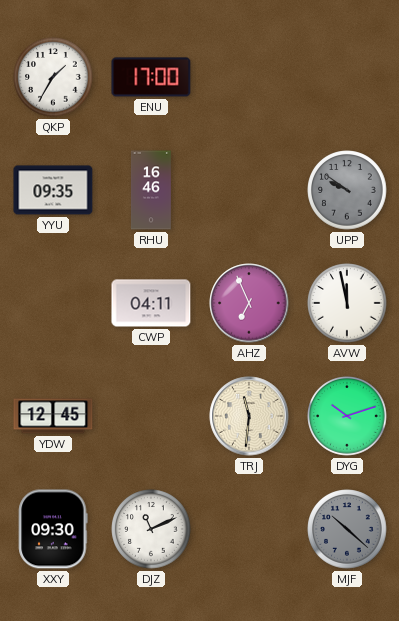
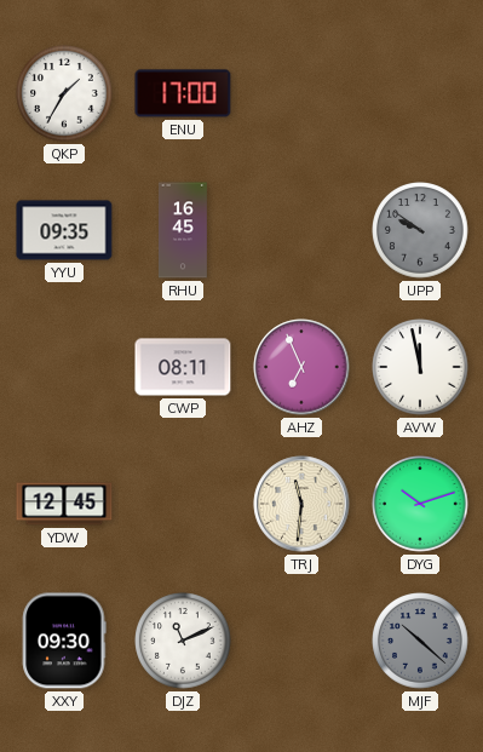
RHU: 16:46 -> 16:45
CWP: 04:11 -> 08:11
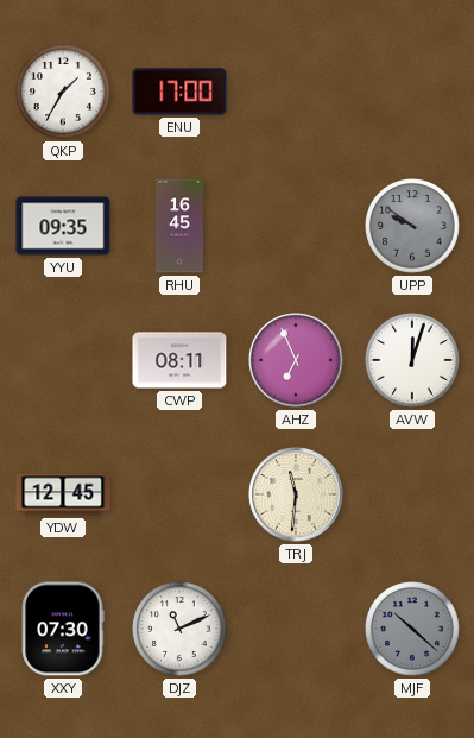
AVW: 11:58 -> 12:03
DYG: 10:12 -> none
XXY: 09:30 -> 07:30
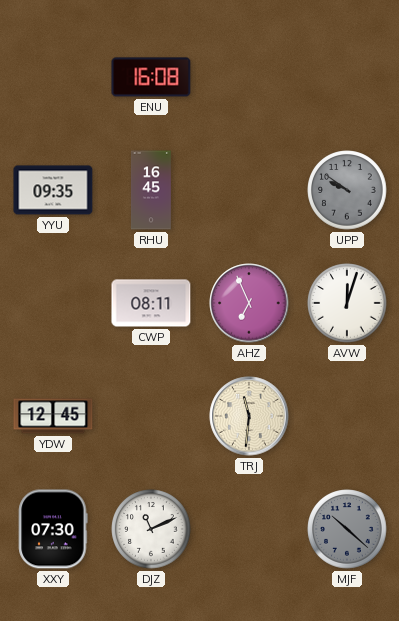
QKP: 1:35 -> none
ENU: 17:00 -> 16:08
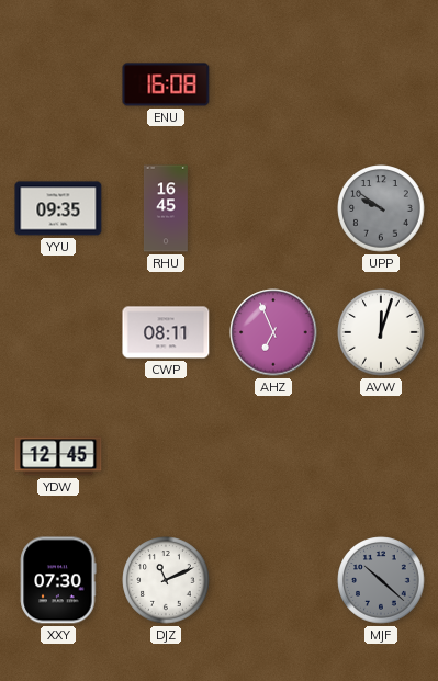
TRJ: 11:31 -> none
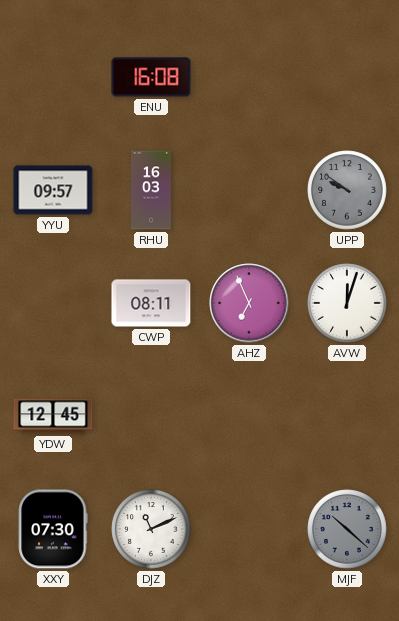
YYU: 09:35 -> 09:57
RHU: 16:45 -> 16:03
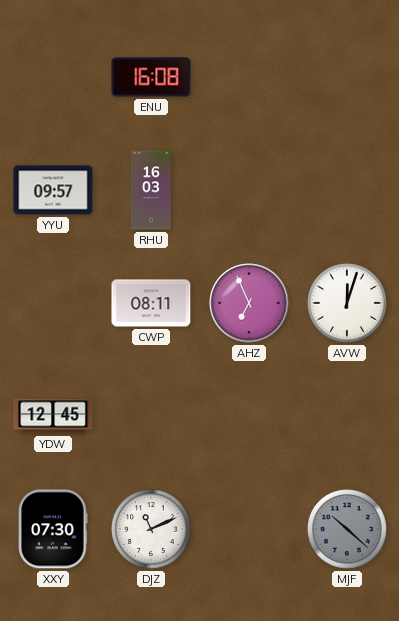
UPP: 9:51 -> none
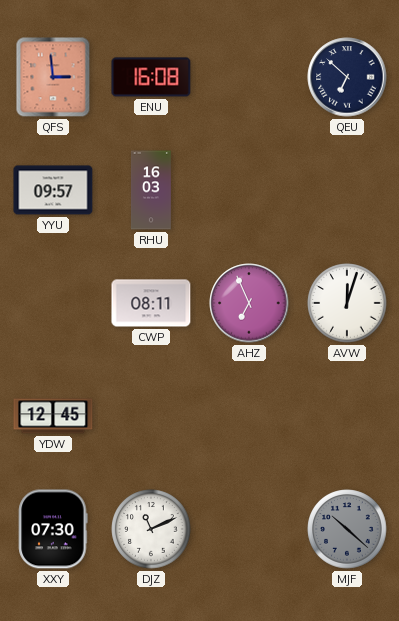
QFS: none -> 2:59
QEU: none -> 6:52
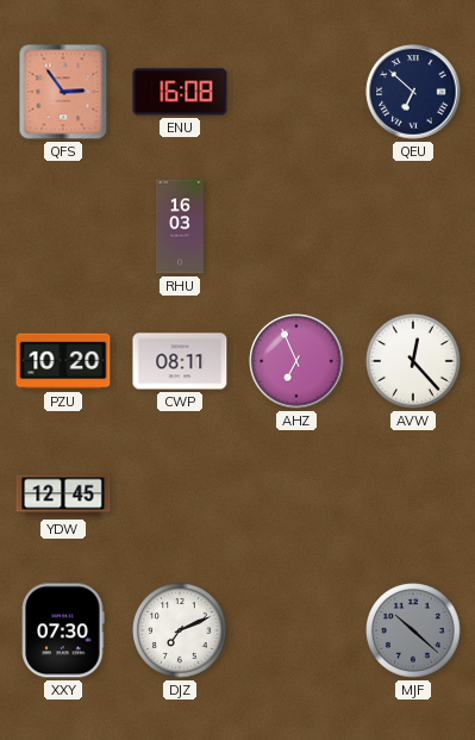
QFS: 2:59 -> 2:54
YYU: 09:57 -> none
PZU: none -> 10:20
AVW: 12:03 -> 12:23
DJZ: 11:11 -> 7:11
